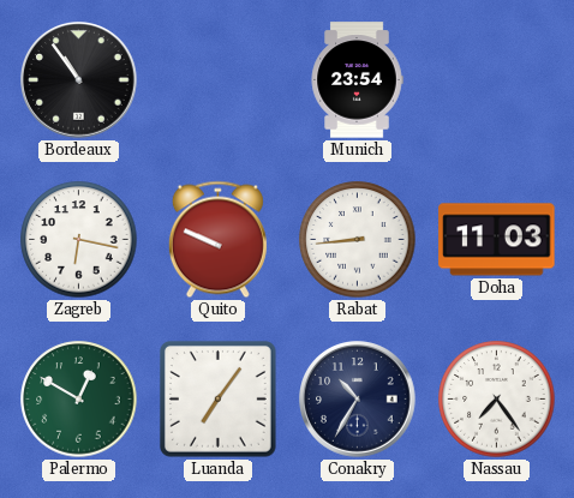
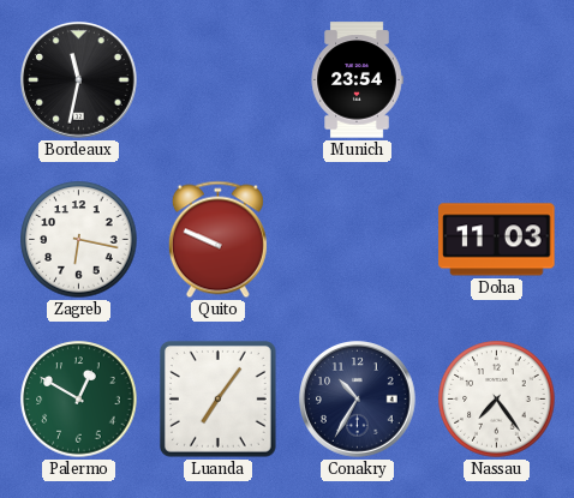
Bordeaux: 10:54 -> 11:32
Rabat: 8:44 -> none
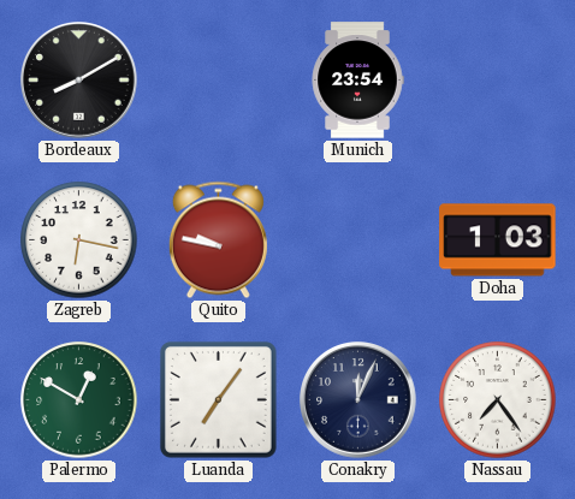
Bordeaux: 11:32 -> 8:10
Quito: 9:49 -> 9:47
Doha: 11:03 -> 1:03
Conakry: 10:35 -> 12:04
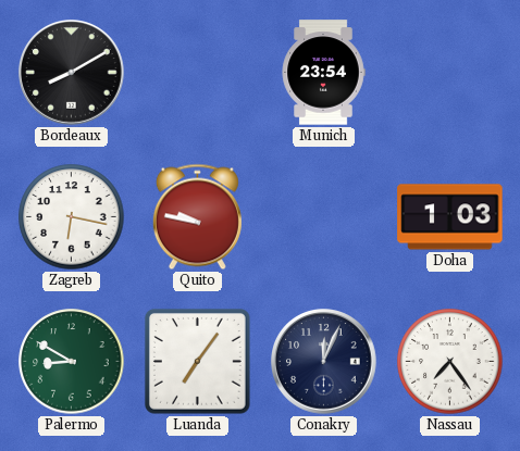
Palermo: 12:50 -> 8:50
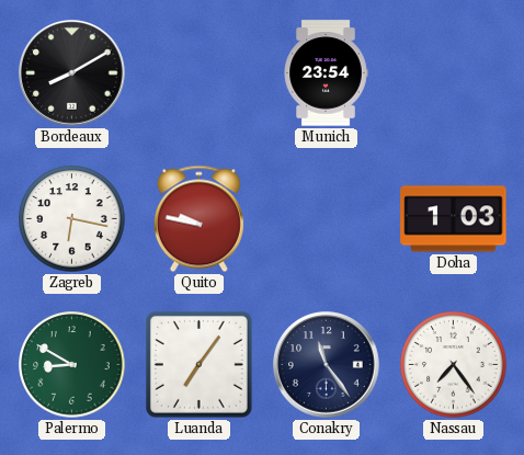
Conakry: 12:04 -> 11:24
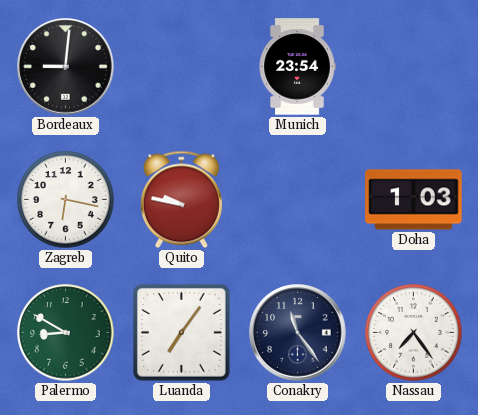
Bordeaux: 8:10 -> 9:01
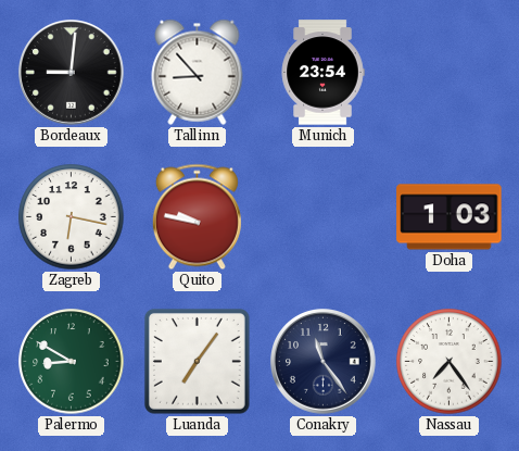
Tallinn: none -> 8:53
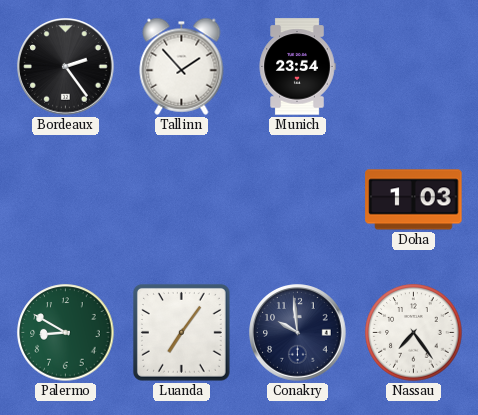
Bordeaux: 9:01 -> 2:24
Tallinn: 8:53 -> 1:53
Zagreb: 6:17 -> none
Quito: 9:47 -> none
Conakry: 11:24 -> 9:59
